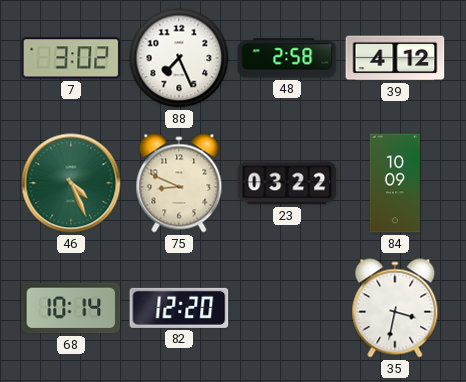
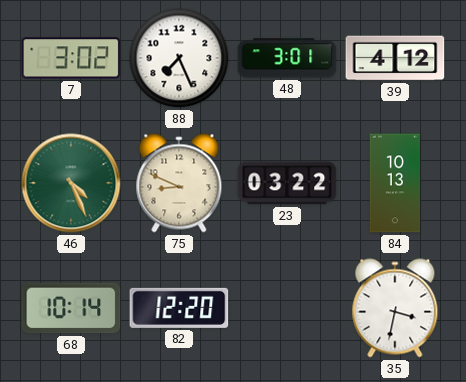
48: 2:58 -> 3:01
84: 10:09 -> 10:13
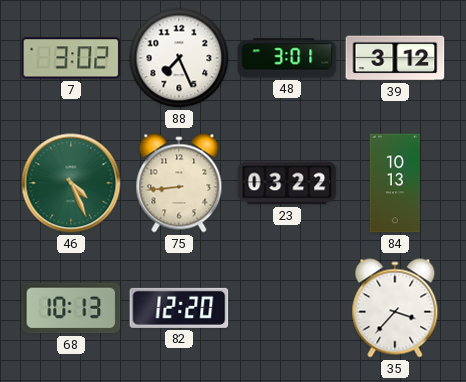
39: 4:12 -> 3:12
75: 8:49 -> 8:44
68: 10:14 -> 10:13
35: 3:32 -> 3:37
